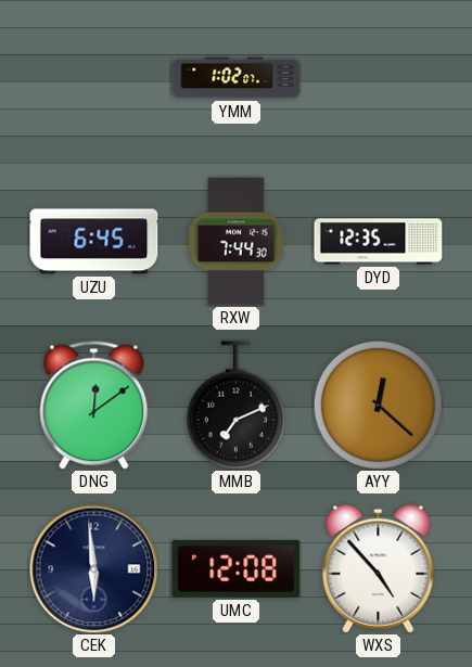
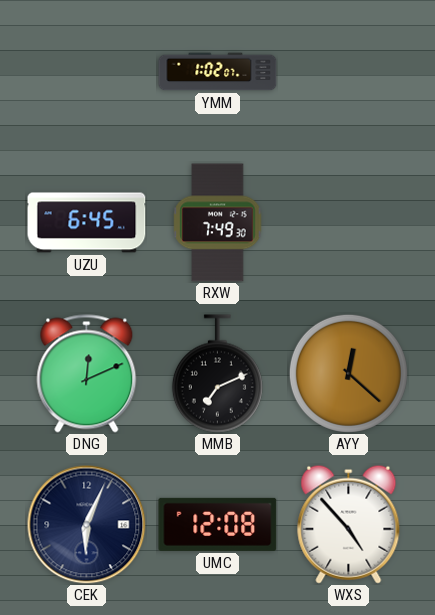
RXW: 7:44 -> 7:49
DYD: 12:35 -> none
DNG: 12:09 -> 12:11
CEK: 5:59 -> 6:04
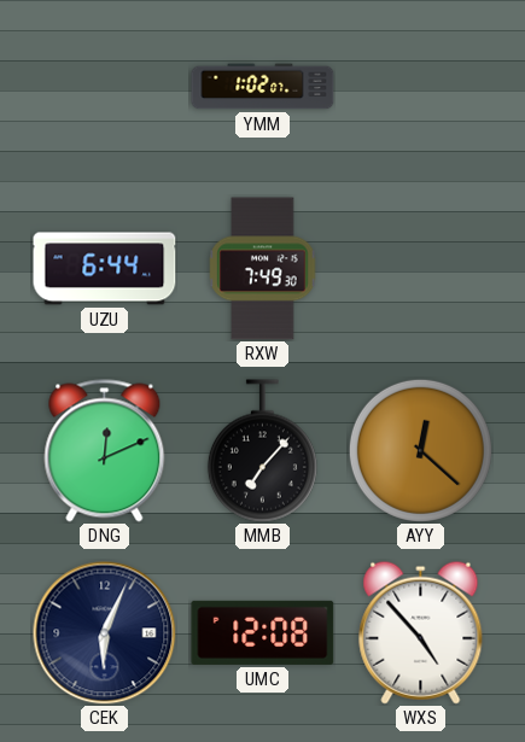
UZU: 6:45 -> 6:44
MMB: 7:11 -> 7:07
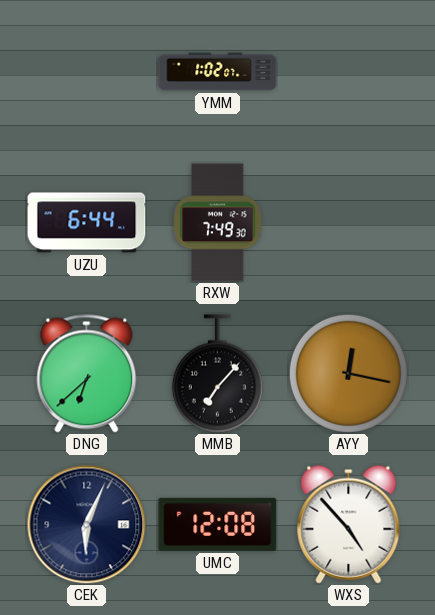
DNG: 12:11 -> 6:38
AYY: 12:22 -> 12:17
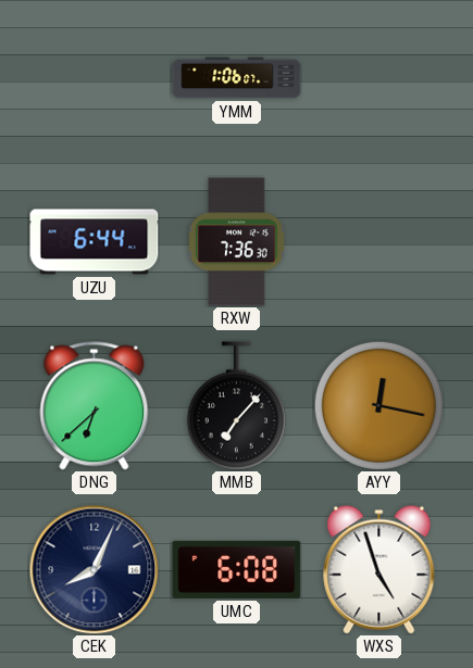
YMM: 1:02 -> 1:06
RXW: 7:49 -> 7:36
CEK: 6:04 -> 8:04
UMC: 12:08 -> 6:08
WXS: 4:53 -> 4:57
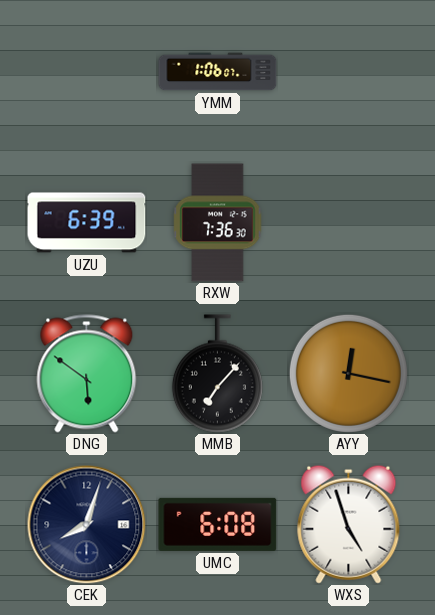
UZU: 6:44 -> 6:39
DNG: 6:38 -> 5:51
CEK: 8:04 -> 8:03
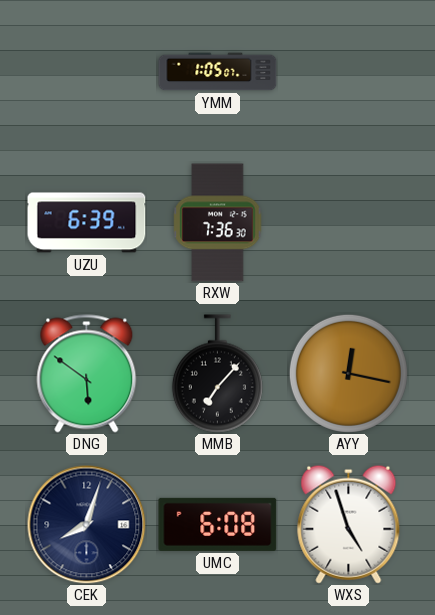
YMM: 1:06 -> 1:05
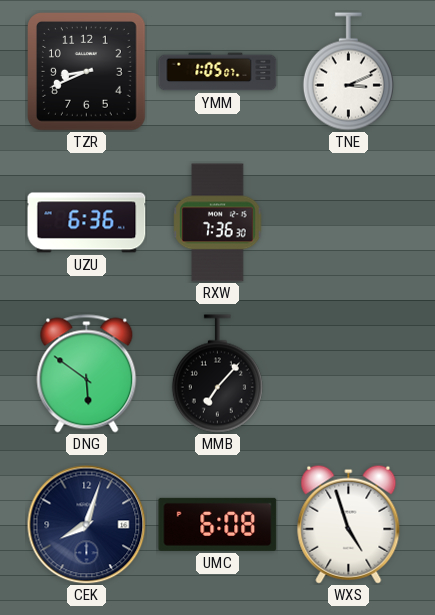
TZR: none -> 8:41
TNE: none -> 3:11
UZU: 6:39 -> 6:36
AYY: 12:17 -> none
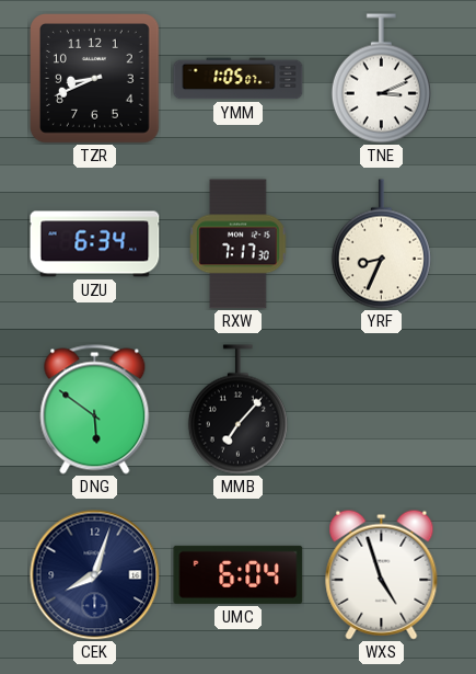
UZU: 6:36 -> 6:34
RXW: 7:36 -> 7:17
YRF: none -> 8:34
UMC: 6:08 -> 6:04
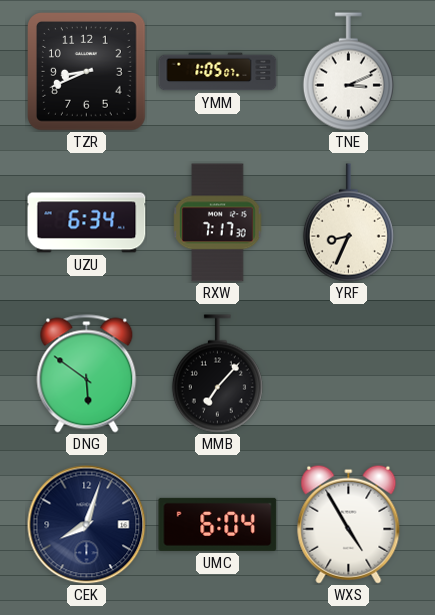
WXS: 4:57 -> 4:55
